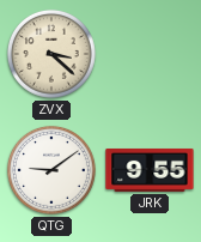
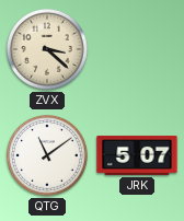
QTG: 9:09 -> 11:09
JRK: 9:55 -> 5:07
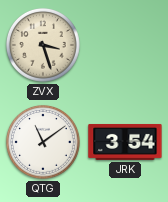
ZVX: 3:22 -> 3:27
JRK: 5:07 -> 3:54
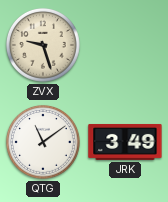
ZVX: 3:27 -> 9:27
JRK: 3:54 -> 3:49
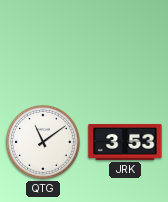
ZVX: 9:27 -> none
JRK: 3:49 -> 3:53
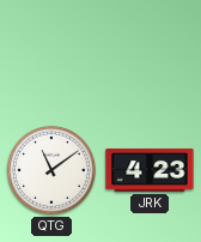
JRK: 3:53 -> 4:23
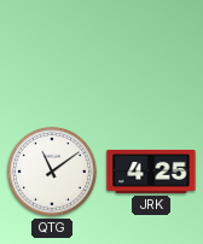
JRK: 4:23 -> 4:25
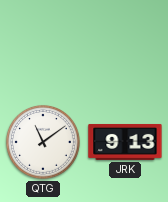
JRK: 4:25 -> 9:13
